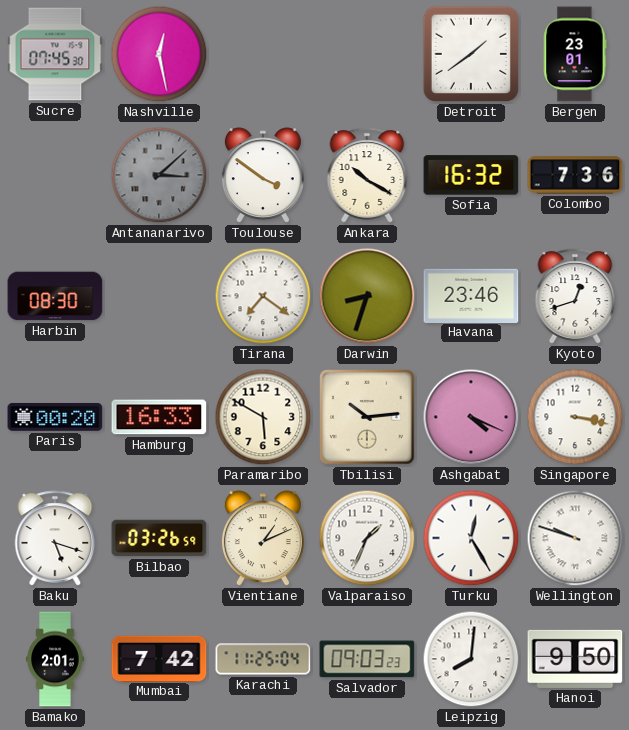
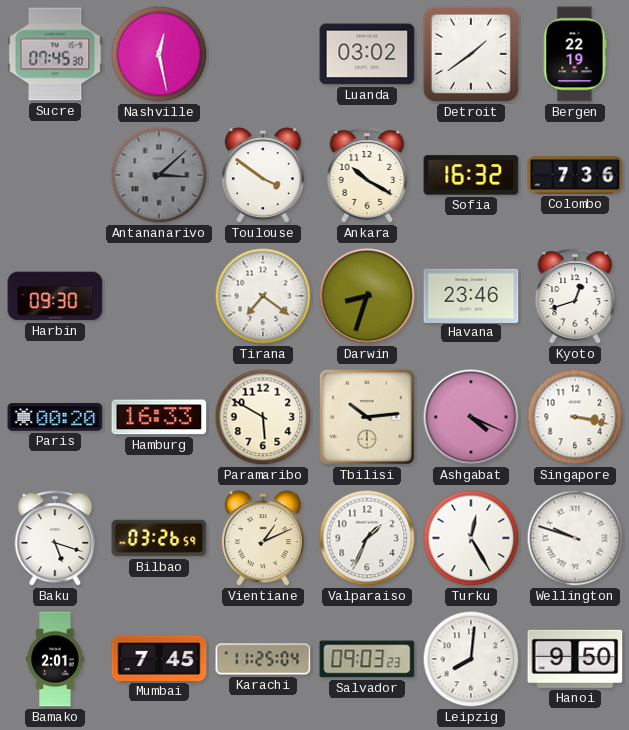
Luanda: none -> 03:02
Bergen: 23:01 -> 22:19
Harbin: 08:30 -> 09:30
Mumbai: 7:42 -> 7:45
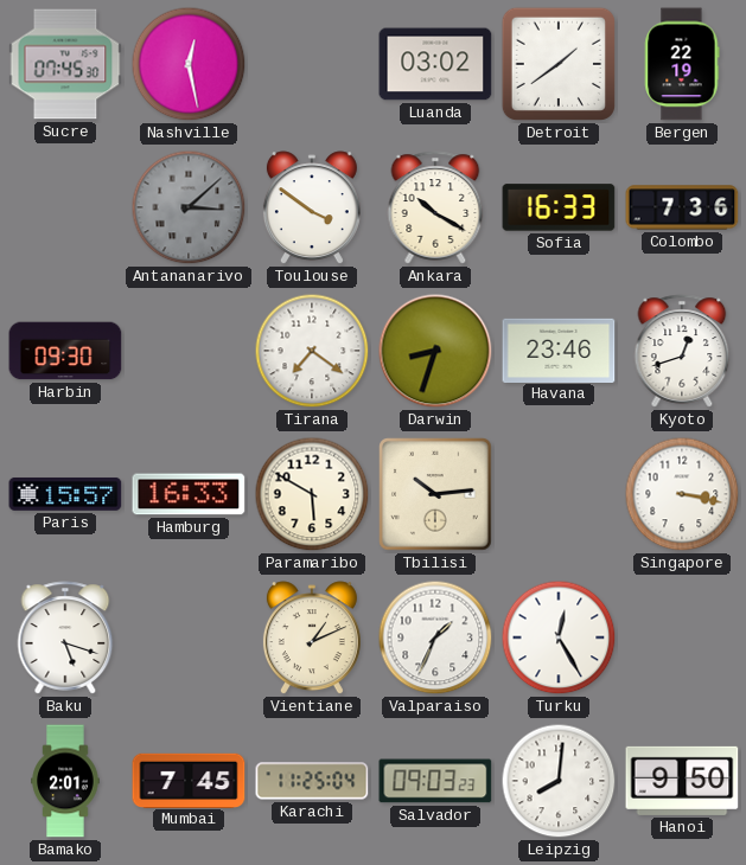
Sofia: 16:32 -> 16:33
Paris: 00:20 -> 15:57
Ashgabat: 4:19 -> none
Bilbao: 03:26 -> none
Wellington: 9:48 -> none
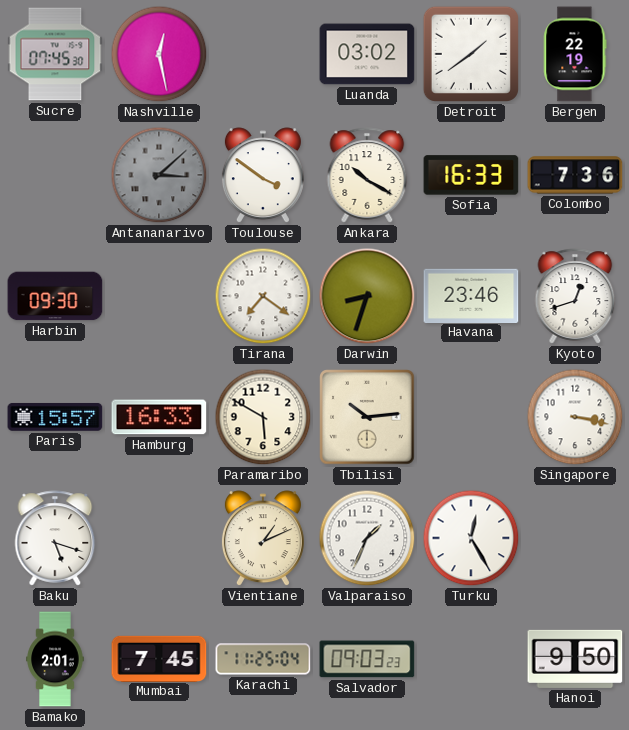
Leipzig: 8:01 -> none
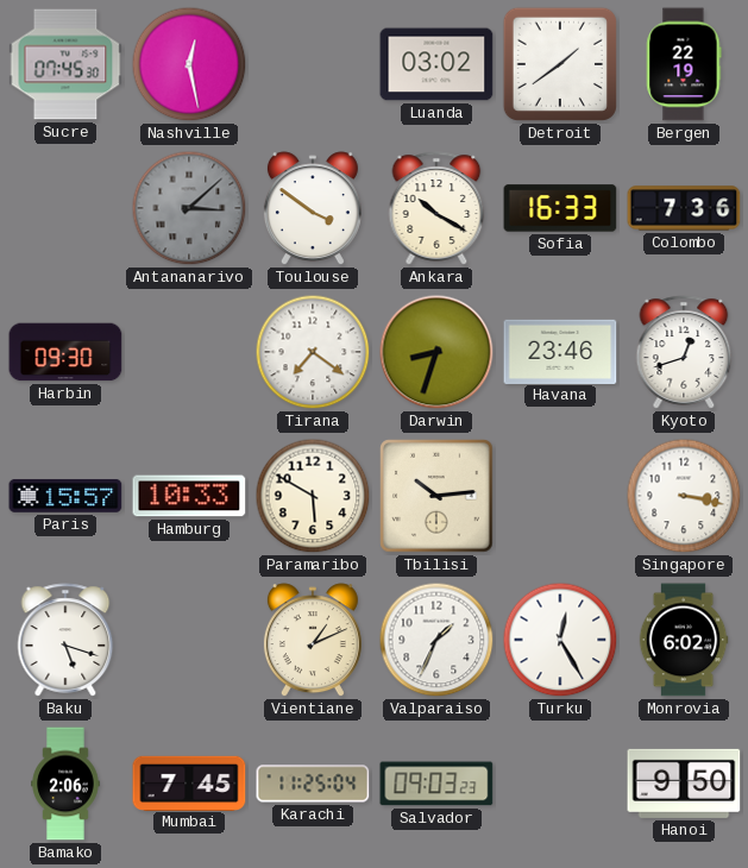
Hamburg: 16:33 -> 10:33
Monrovia: none -> 6:02
Bamako: 2:01 -> 2:06
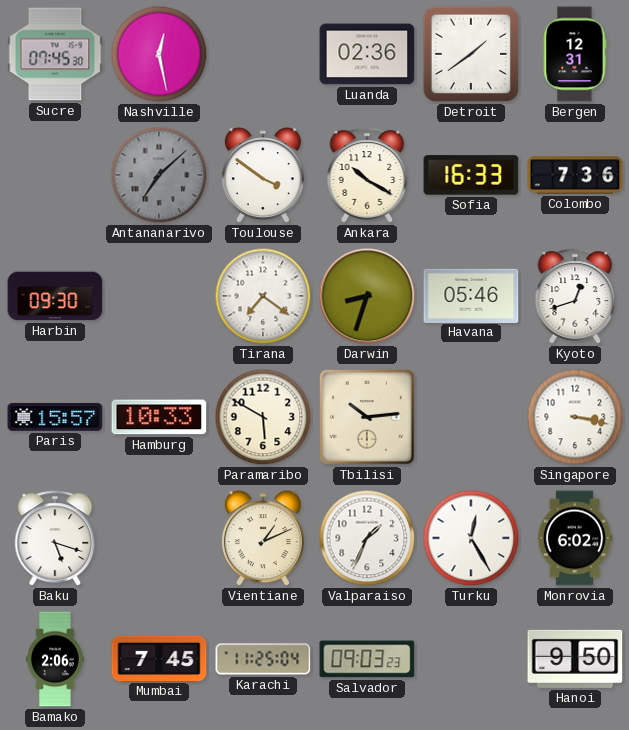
Luanda: 03:02 -> 02:36
Bergen: 22:19 -> 12:31
Antananarivo: 3:08 -> 7:08
Havana: 23:46 -> 05:46
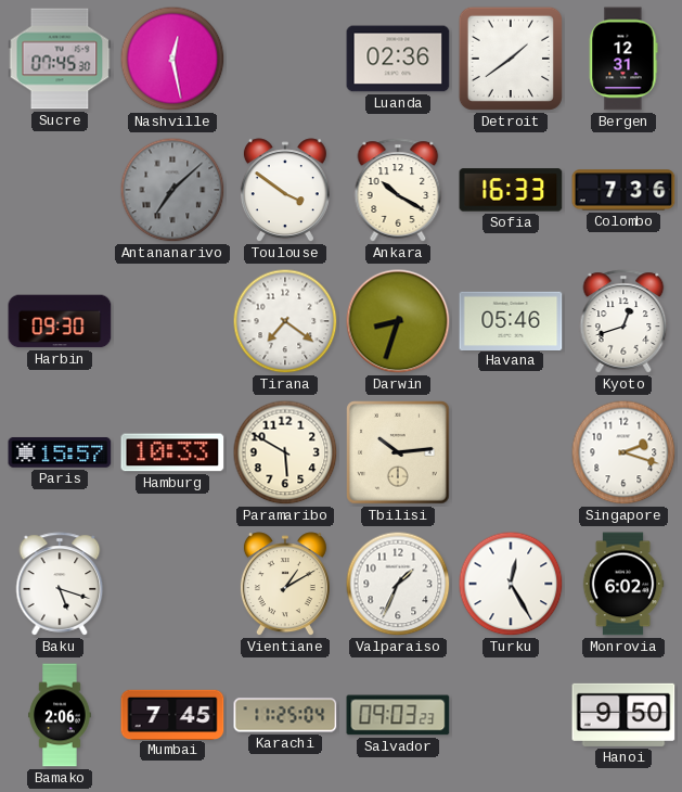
Singapore: 3:17 -> 2:18
Vientiane: 1:11 -> 1:10
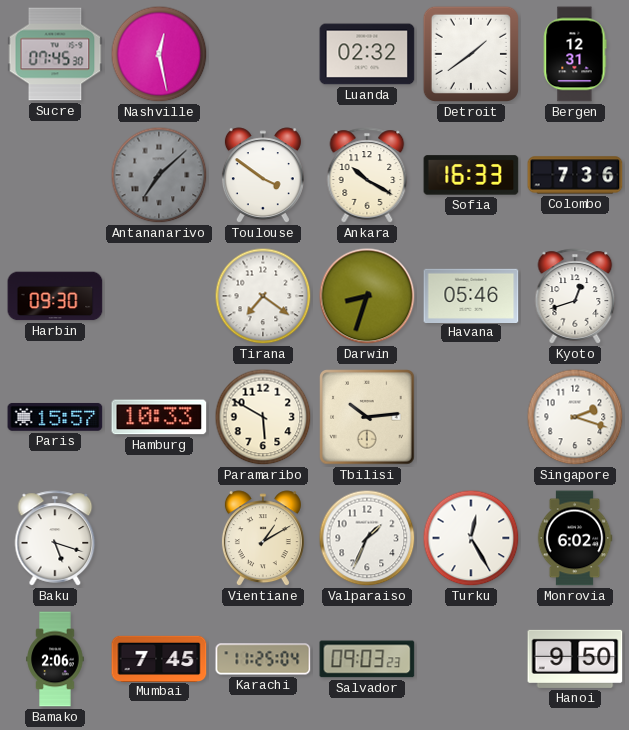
Luanda: 02:36 -> 02:32
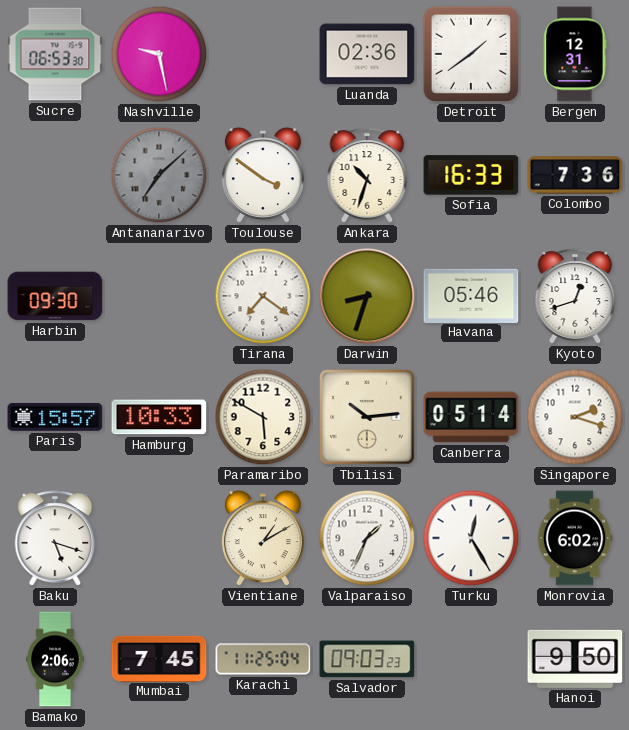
Sucre: 07:45 -> 06:53
Nashville: 12:28 -> 9:28
Luanda: 02:32 -> 02:36
Ankara: 10:20 -> 10:33
Canberra: none -> 05:14
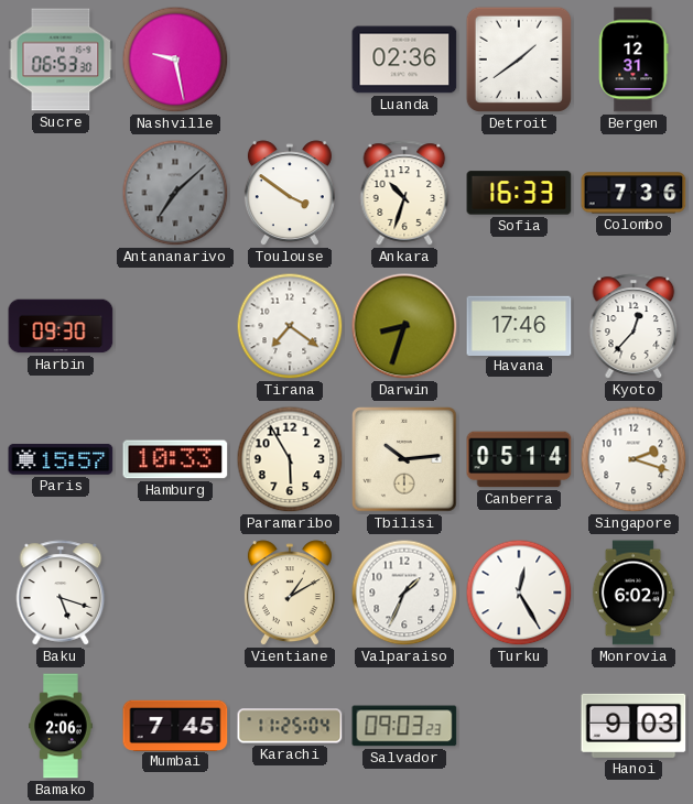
Havana: 05:46 -> 17:46
Kyoto: 12:42 -> 12:37
Paramaribo: 5:50 -> 5:55
Hanoi: 9:50 -> 9:03
